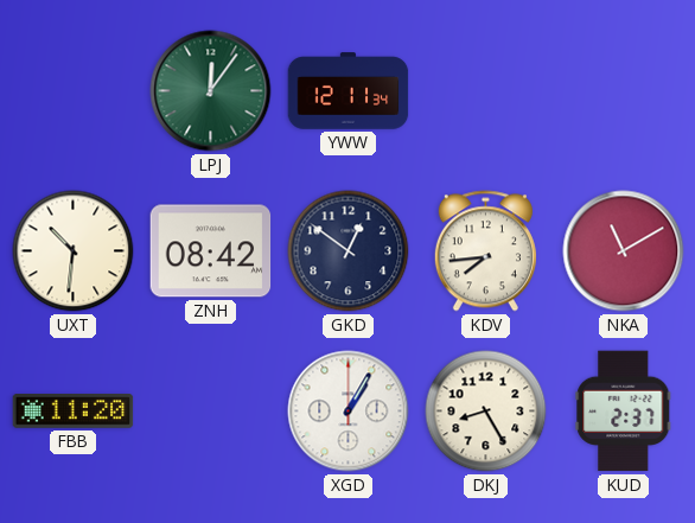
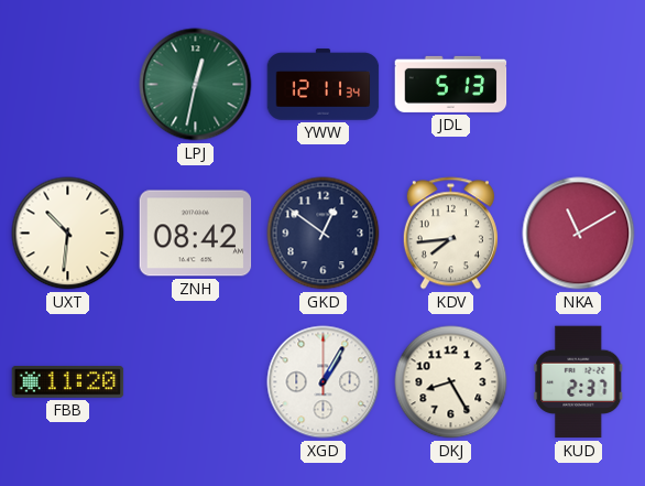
LPJ: 12:06 -> 12:32
JDL: none -> 5:13
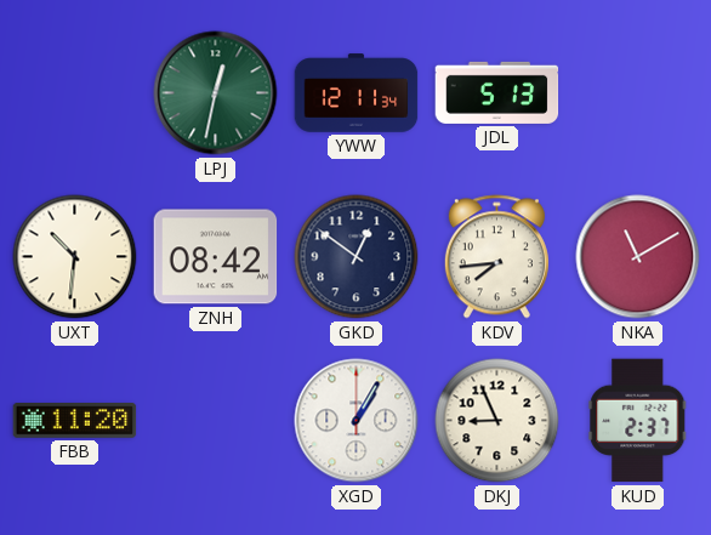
DKJ: 8:25 -> 8:56
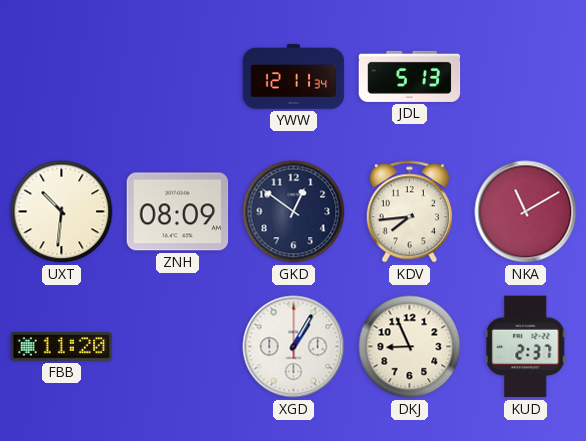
LPJ: 12:32 -> none
ZNH: 08:42 -> 08:09
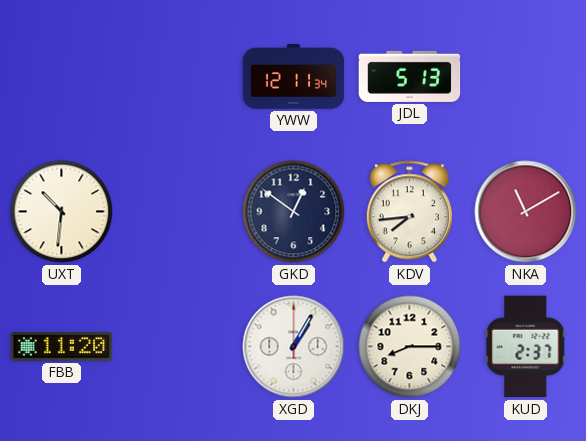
ZNH: 08:09 -> none
DKJ: 8:56 -> 8:15
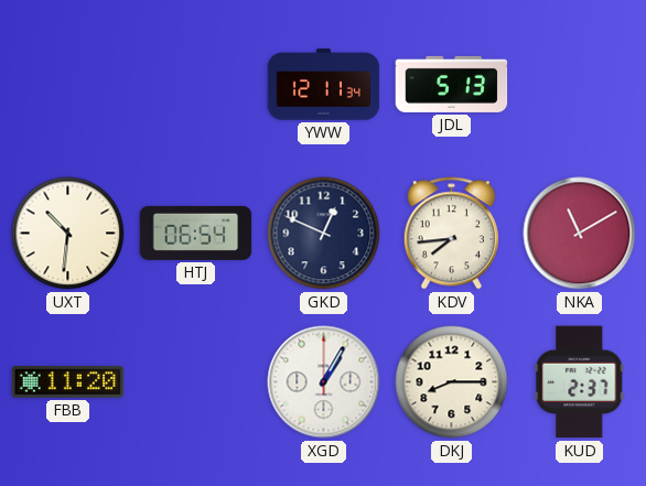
HTJ: none -> 06:54
GKD: 12:51 -> 12:49
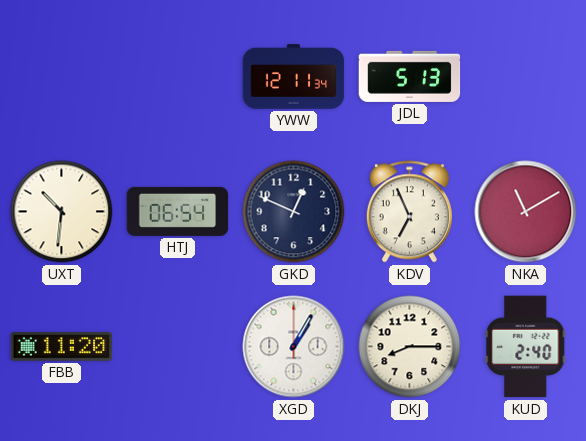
KDV: 7:44 -> 6:56
KUD: 2:37 -> 2:40
